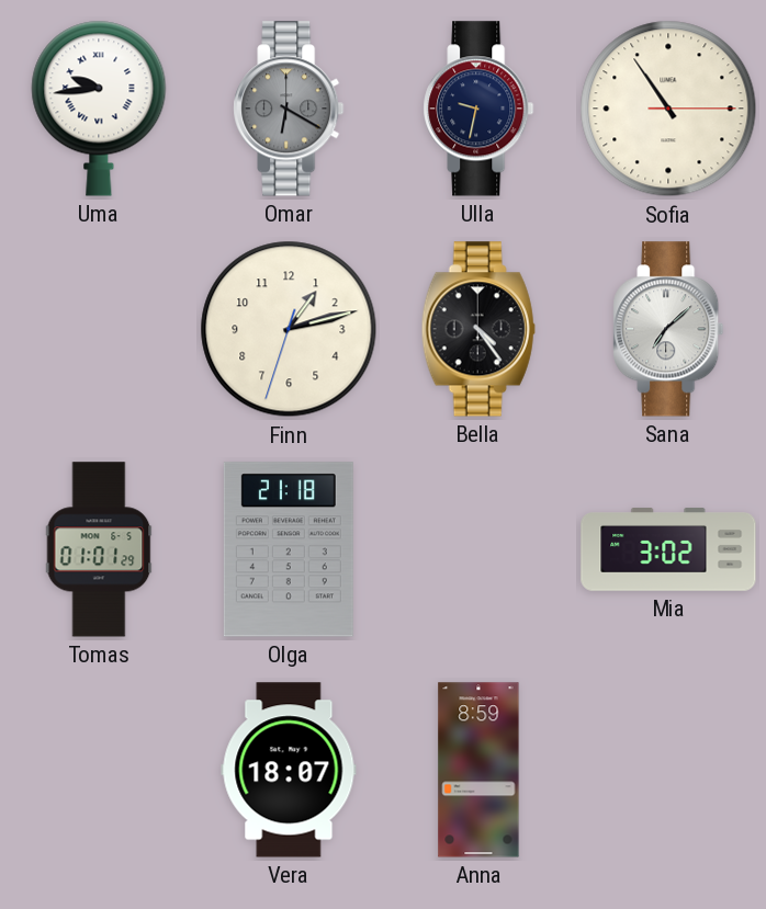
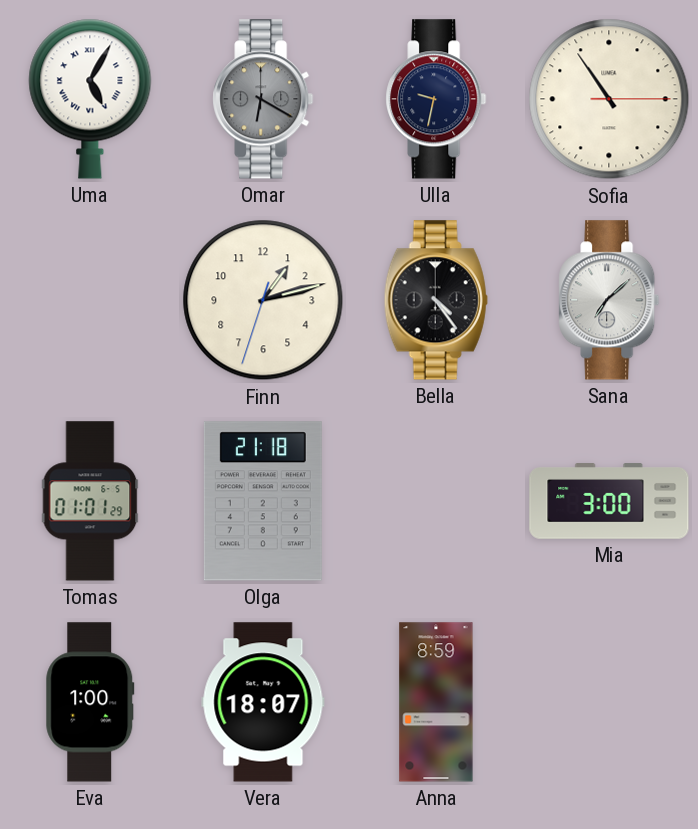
Uma: 9:44 -> 5:05
Mia: 3:02 -> 3:00
Eva: none -> 1:00
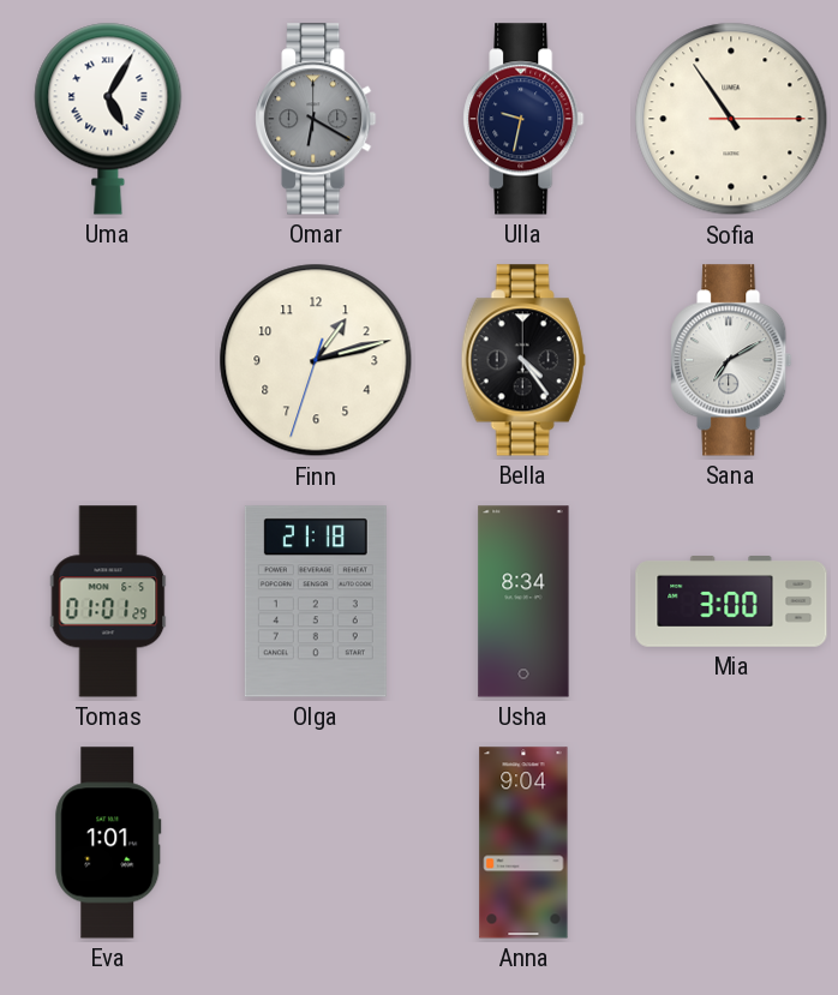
Sana: 7:08 -> 7:10
Usha: none -> 8:34
Eva: 1:00 -> 1:01
Vera: 18:07 -> none
Anna: 8:59 -> 9:04
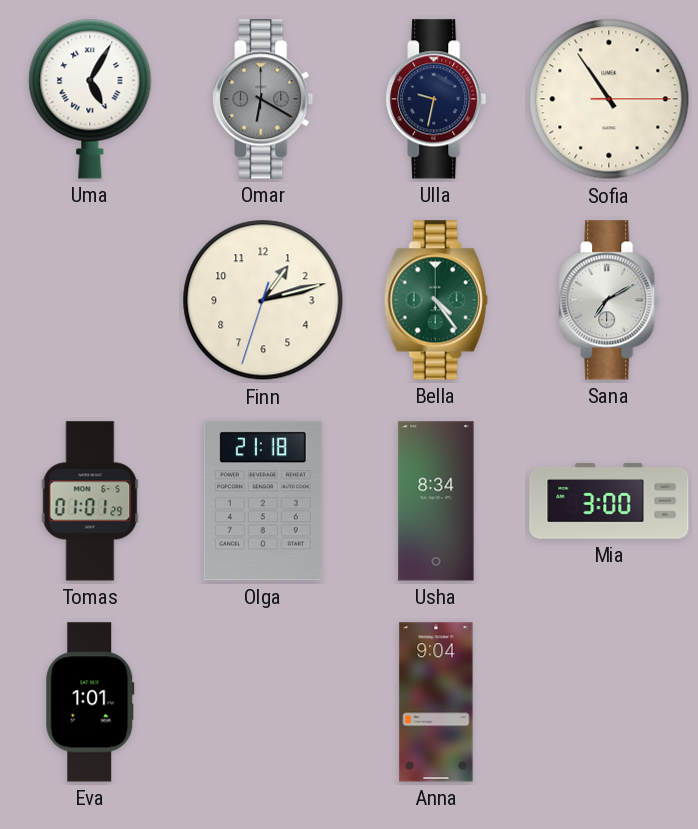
Bella dial: black -> green
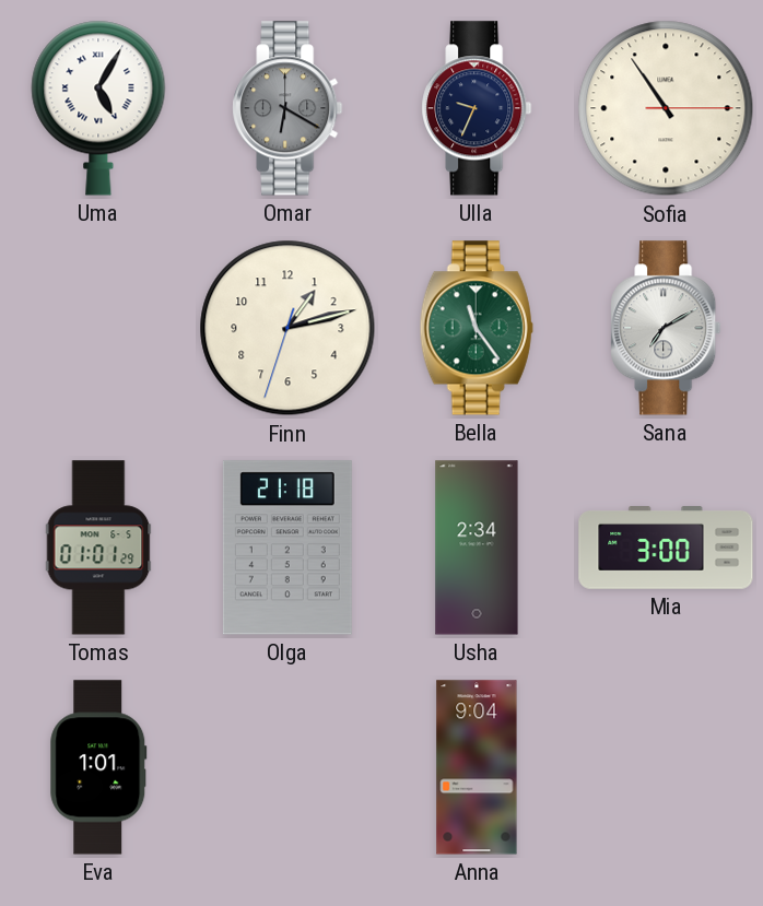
Ulla: 9:32 -> 9:34
Bella: 4:24 -> 11:24
Usha: 8:34 -> 2:34
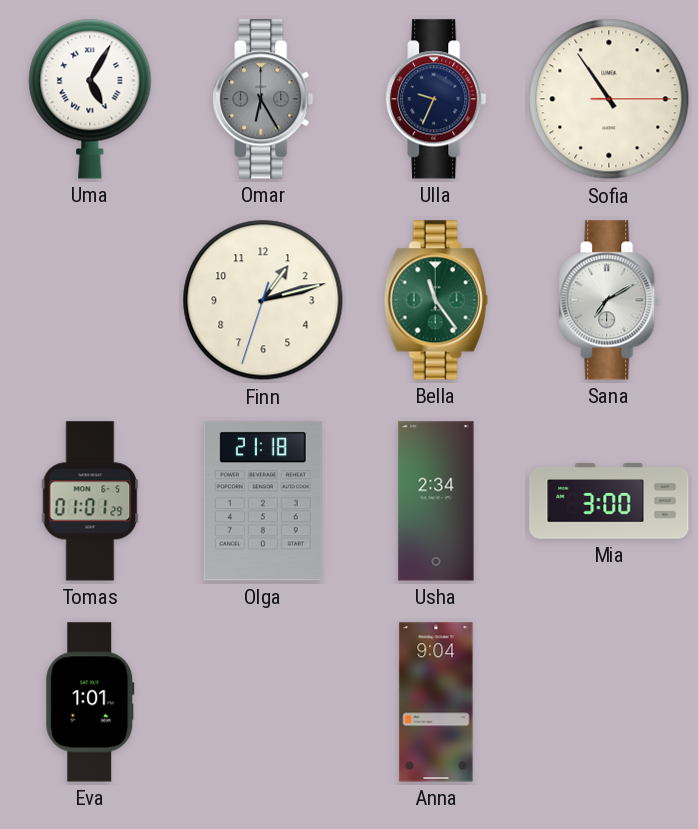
Omar: 6:20 -> 6:25
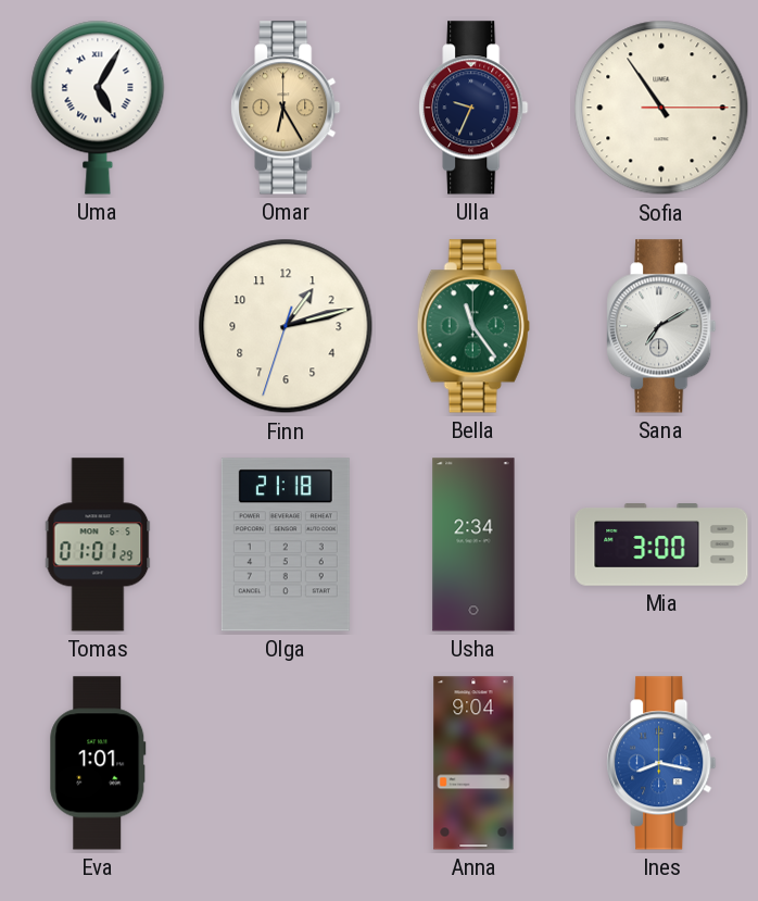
Omar dial: grey -> champagne
Ines: none -> 8:17
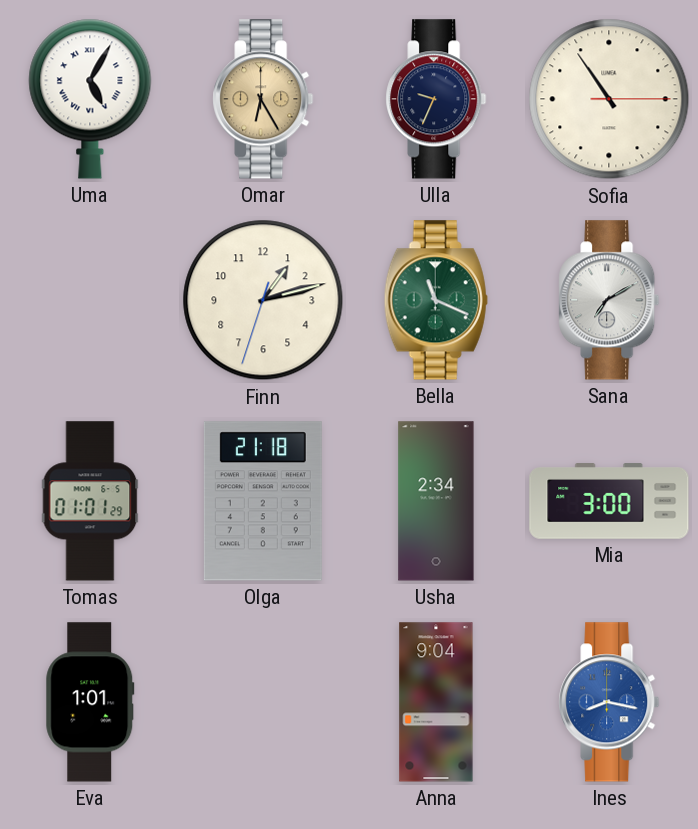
Bella: 11:24 -> 11:19
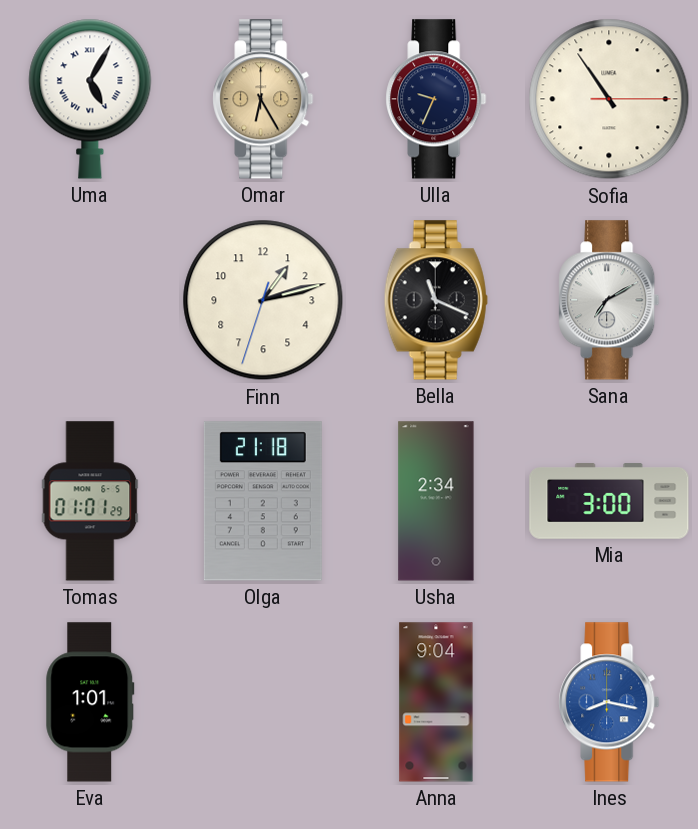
Bella dial: green -> black
